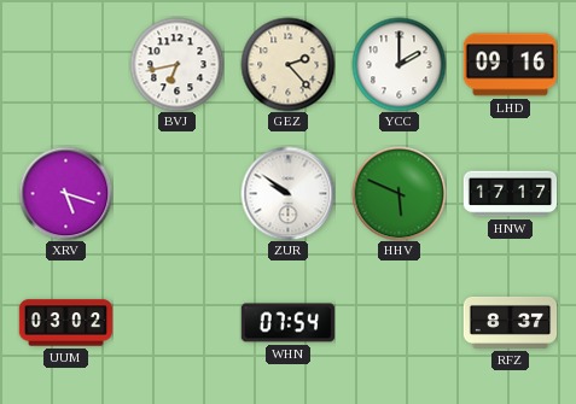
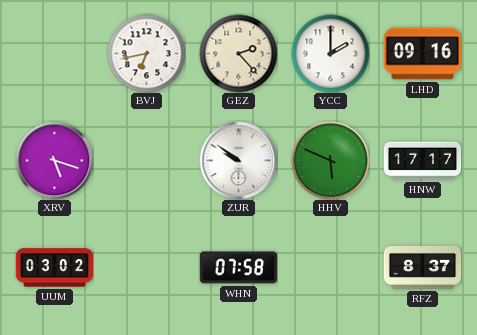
WHN: 07:54 -> 07:58
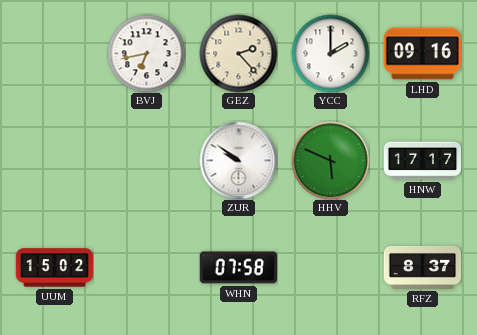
XRV: 5:18 -> none
UUM: 03:02 -> 15:02
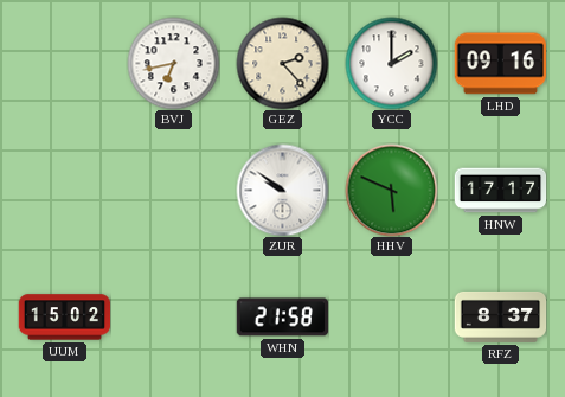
WHN: 07:58 -> 21:58
